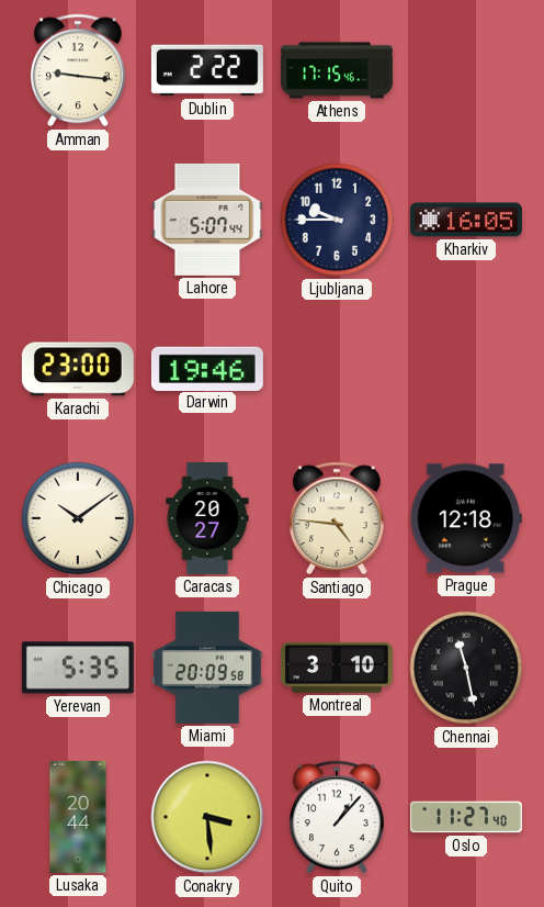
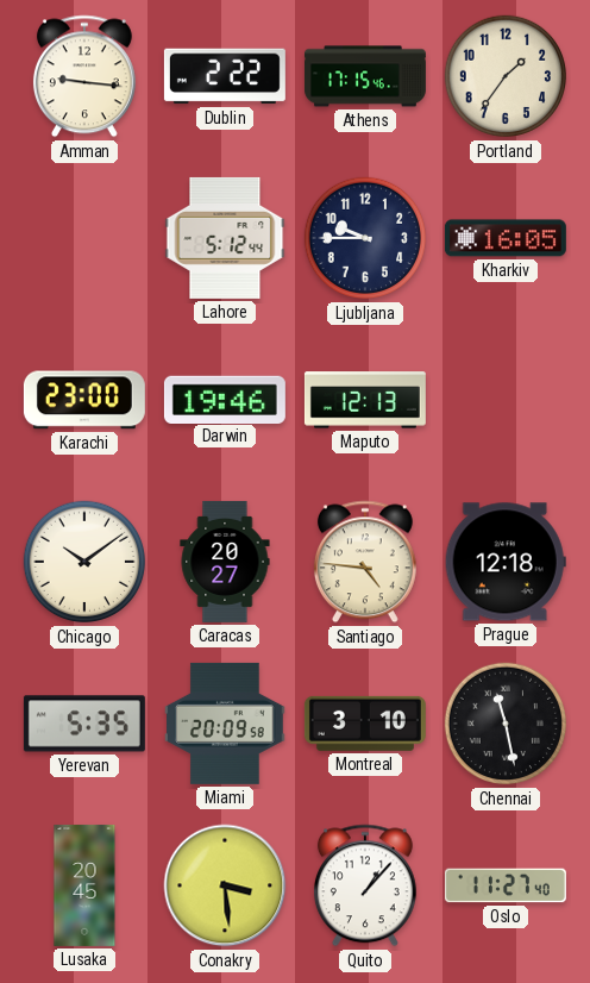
Portland: none -> 1:36
Lahore: 5:07 -> 5:12
Maputo: none -> 12:13
Lusaka: 20:44 -> 20:45
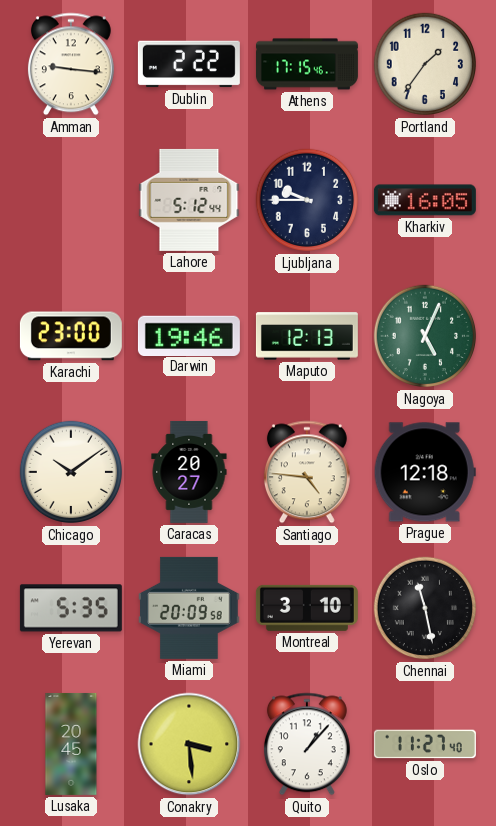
Nagoya: none -> 5:04
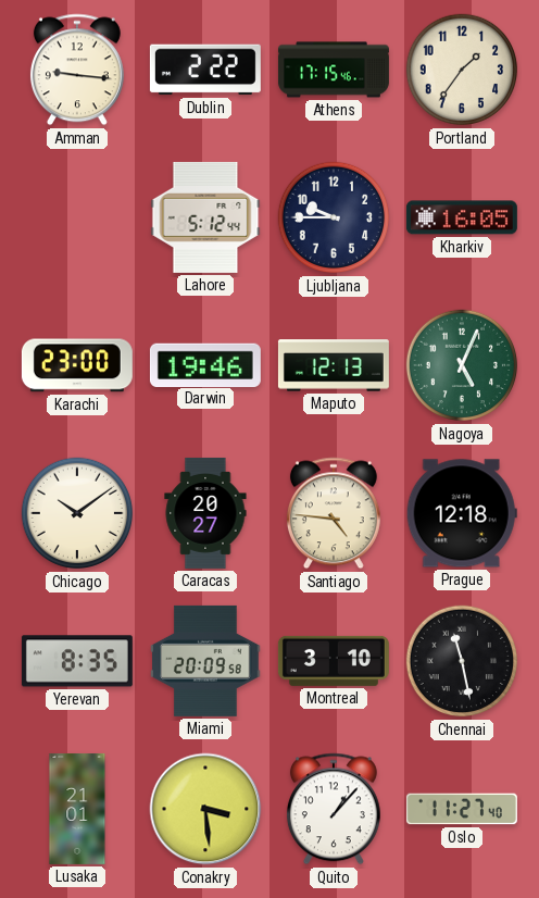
Yerevan: 5:35 -> 8:35
Lusaka: 20:45 -> 21:01
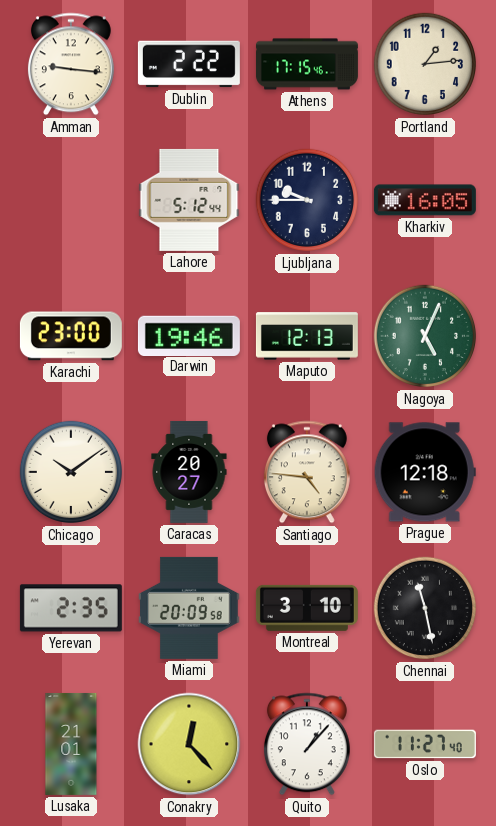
Portland: 1:36 -> 1:14
Yerevan: 8:35 -> 2:35
Conakry: 3:29 -> 12:23
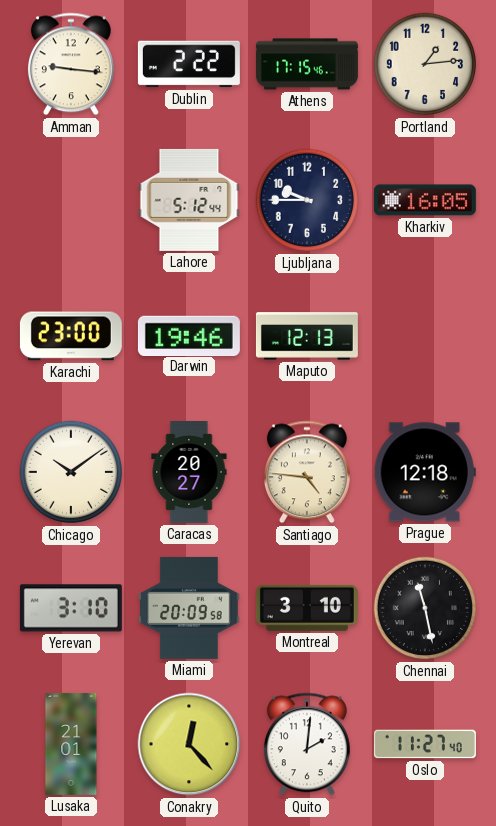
Nagoya: 5:04 -> none
Yerevan: 2:35 -> 3:10
Quito: 1:07 -> 2:01
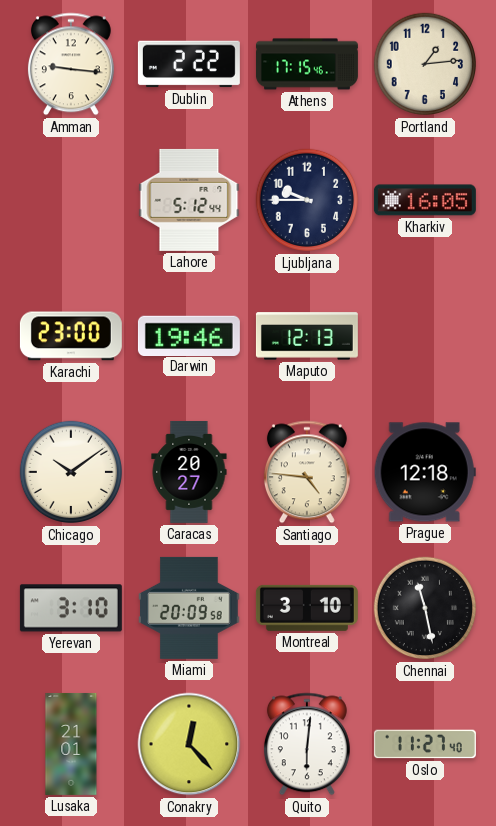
Quito: 2:01 -> 6:01
